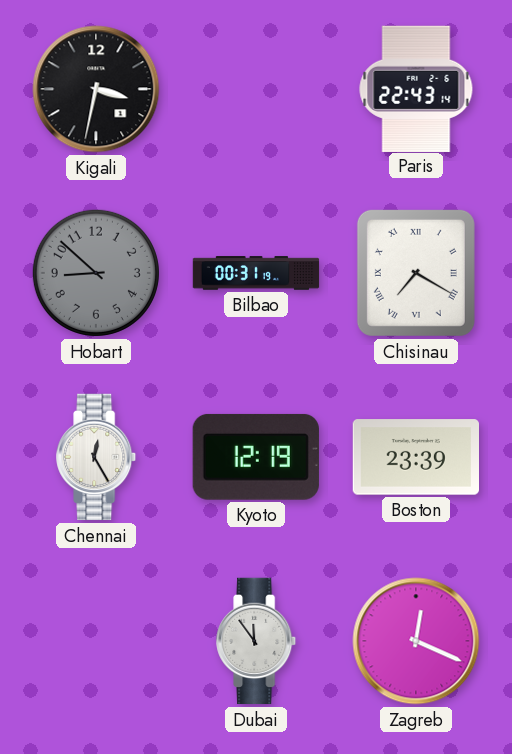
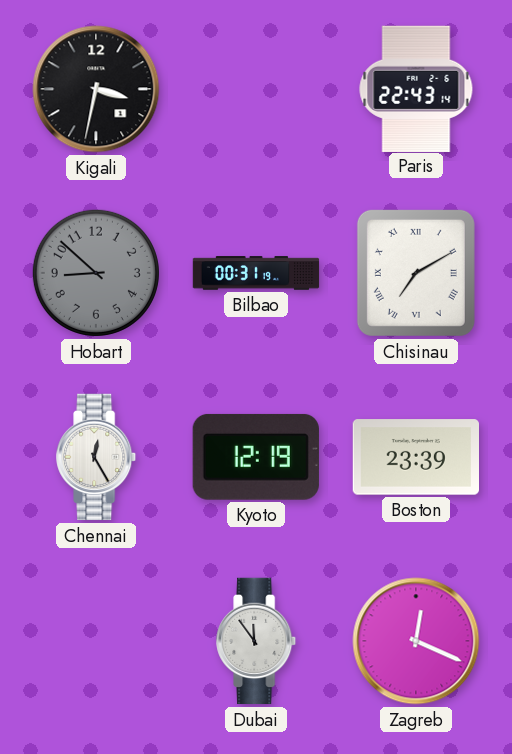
Chisinau: 7:20 -> 7:10
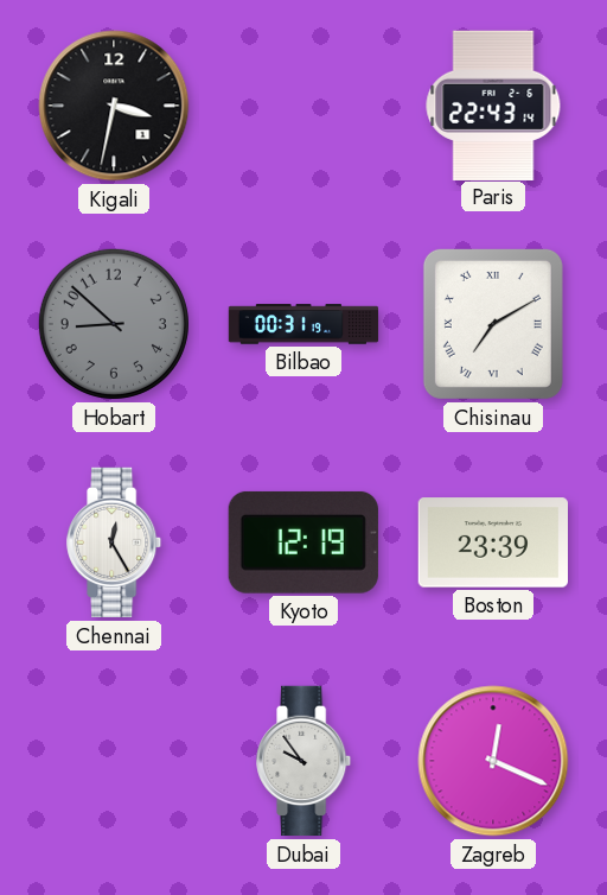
Dubai: 11:54 -> 9:54
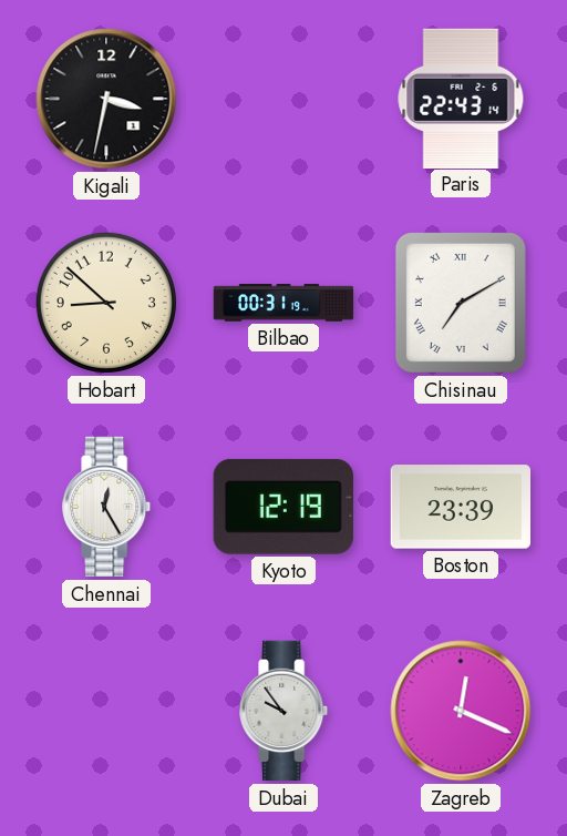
Hobart dial: grey -> cream
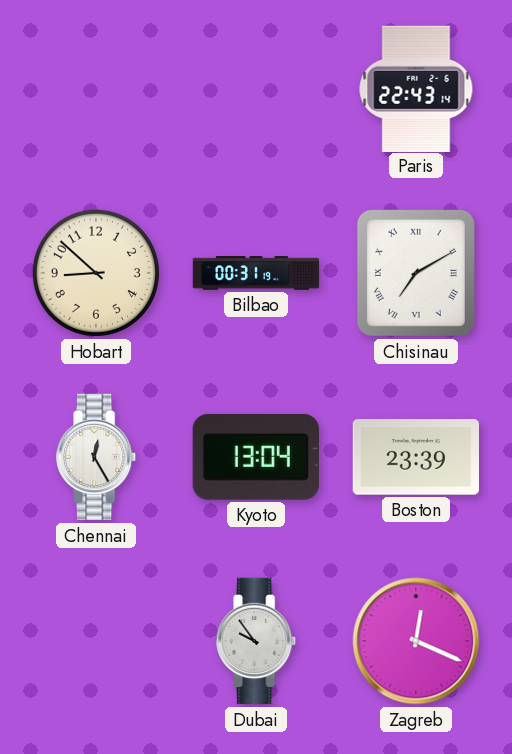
Kigali: 3:32 -> none
Kyoto: 12:19 -> 13:04
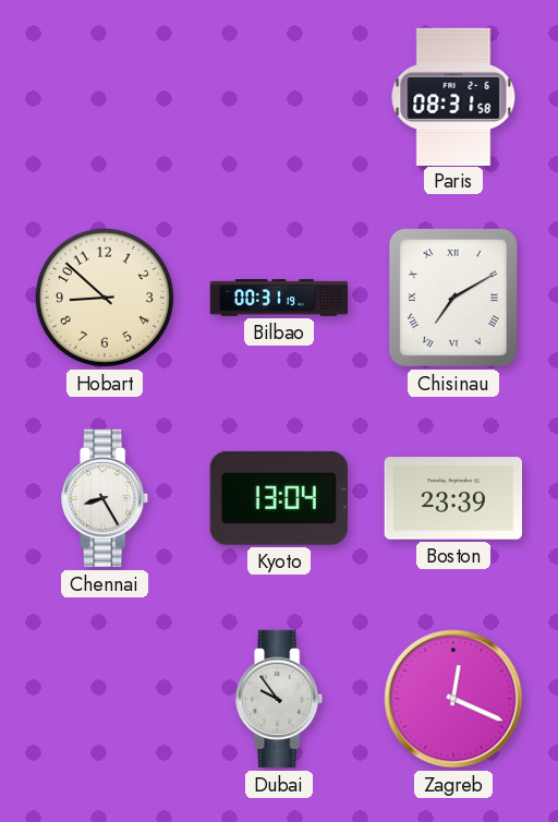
Paris: 22:43 -> 08:31
Chennai: 12:25 -> 8:25
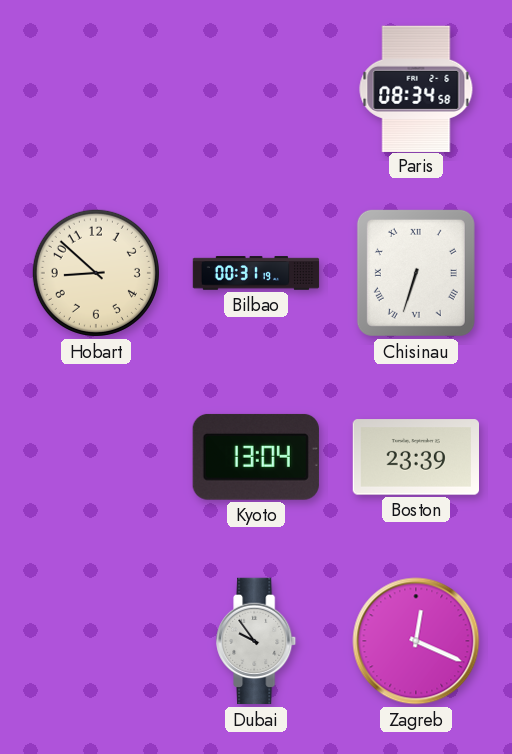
Paris: 08:31 -> 08:34
Chisinau: 7:10 -> 6:33
Chennai: 8:25 -> none
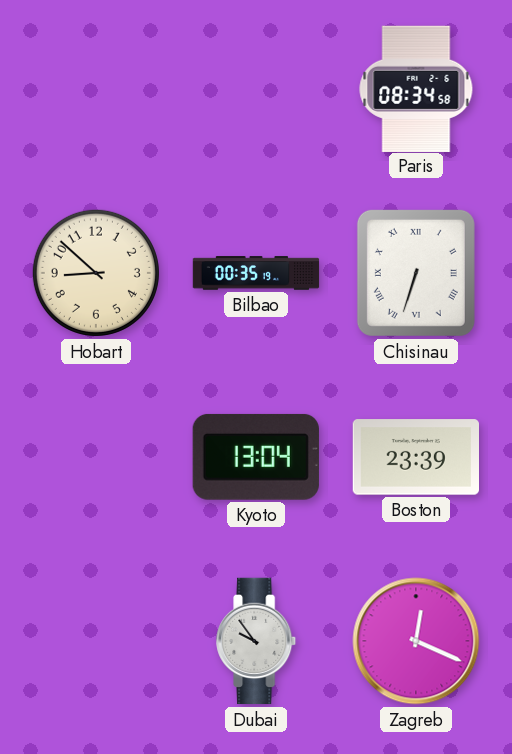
Bilbao: 00:31 -> 00:35
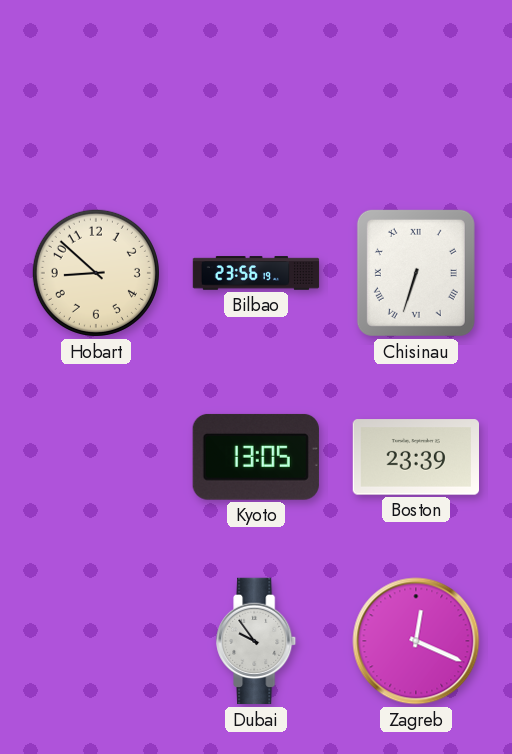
Paris: 08:34 -> none
Bilbao: 00:35 -> 23:56
Kyoto: 13:04 -> 13:05
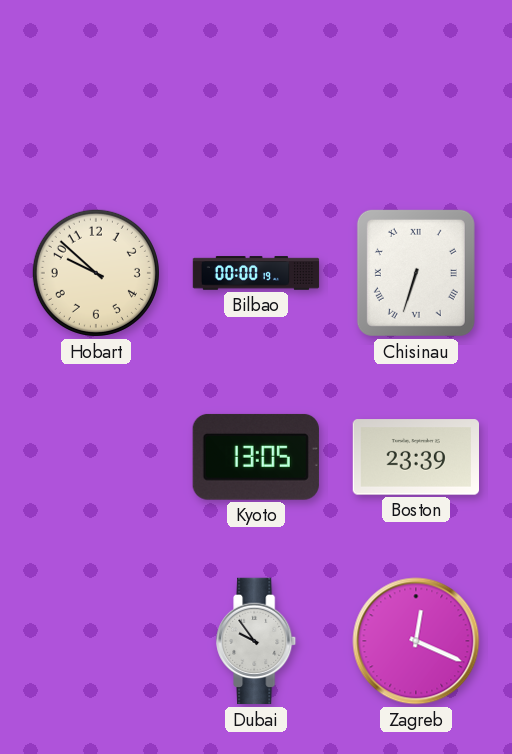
Hobart: 8:52 -> 9:52
Bilbao: 23:56 -> 00:00
